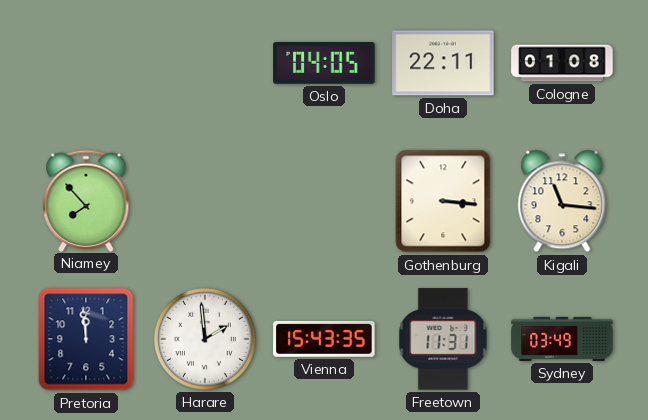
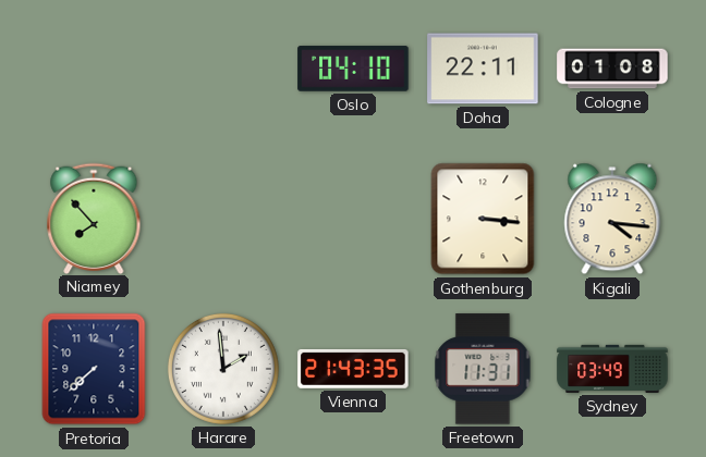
Oslo: 04:05 -> 04:10
Kigali: 11:16 -> 4:16
Pretoria: 11:59 -> 7:38
Vienna: 15:43 -> 21:43
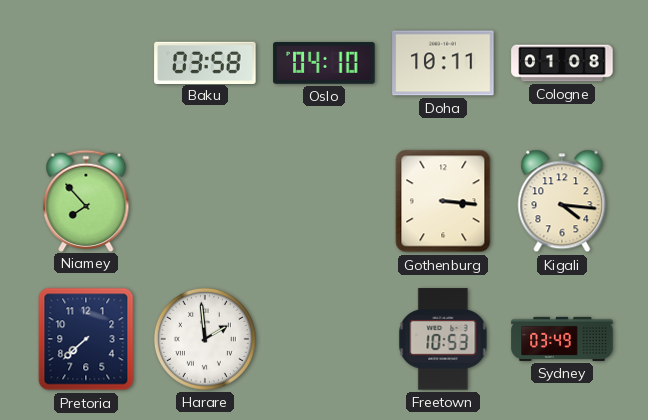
Baku: none -> 03:58
Doha: 22:11 -> 10:11
Vienna: 21:43 -> none
Freetown: 11:31 -> 10:53
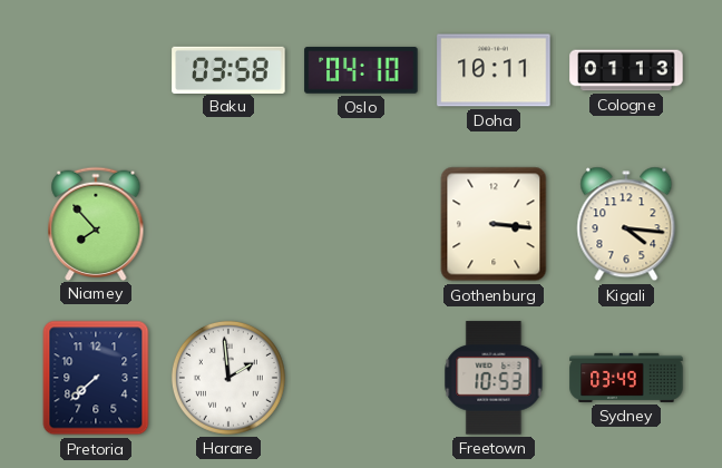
Cologne: 01:08 -> 01:13
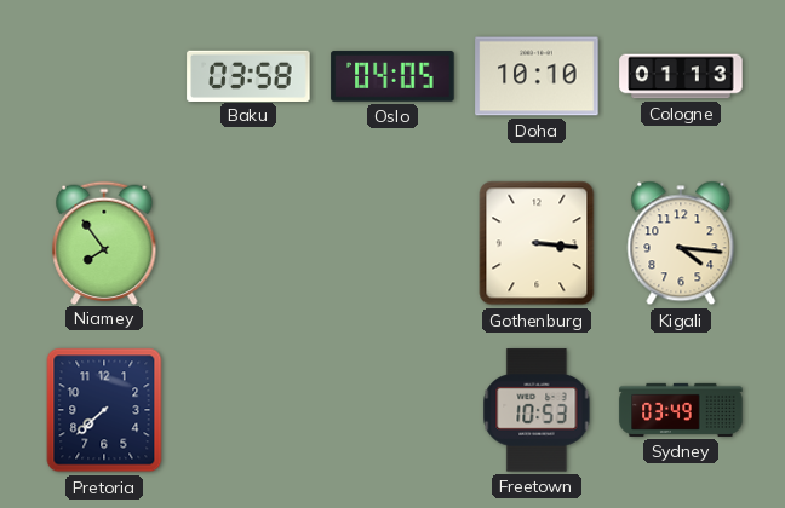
Oslo: 04:10 -> 04:05
Doha: 10:11 -> 10:10
Niamey: 7:53 -> 7:54
Harare: 1:59 -> none
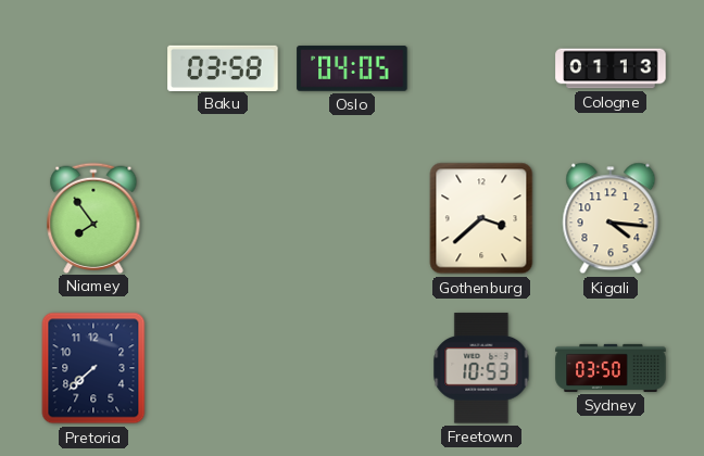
Doha: 10:10 -> none
Gothenburg: 3:16 -> 3:38
Sydney: 03:49 -> 03:50
